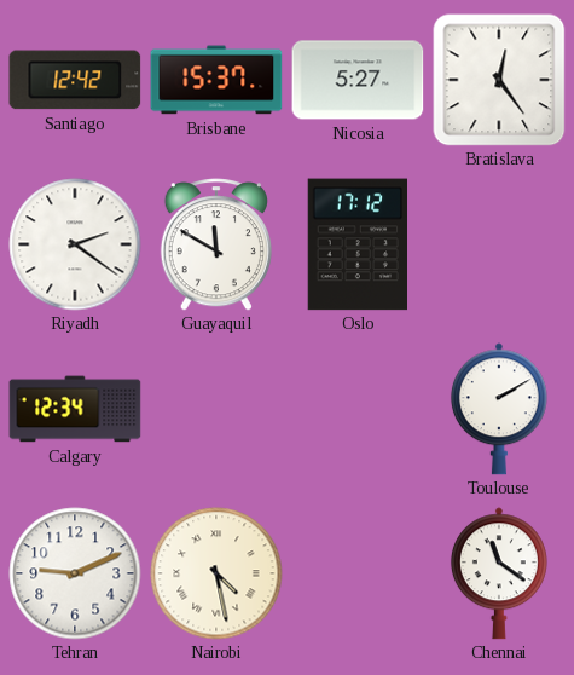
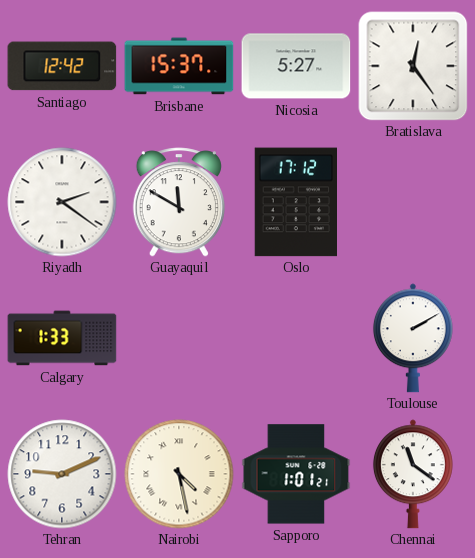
Calgary: 12:34 -> 1:33
Sapporo: none -> 1:01
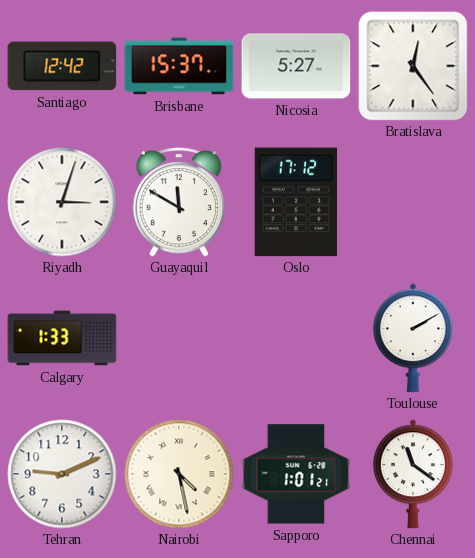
Riyadh: 2:21 -> 3:03
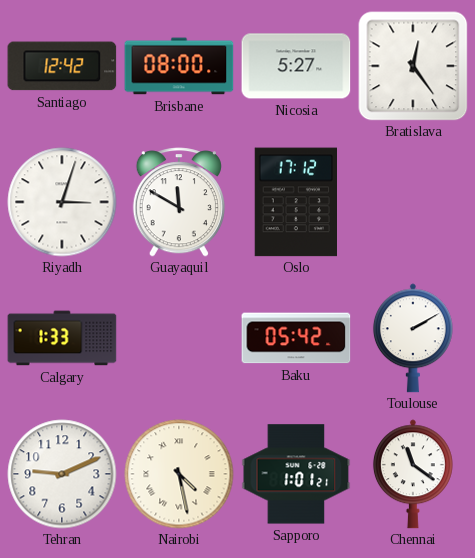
Brisbane: 15:37 -> 08:00
Baku: none -> 05:42
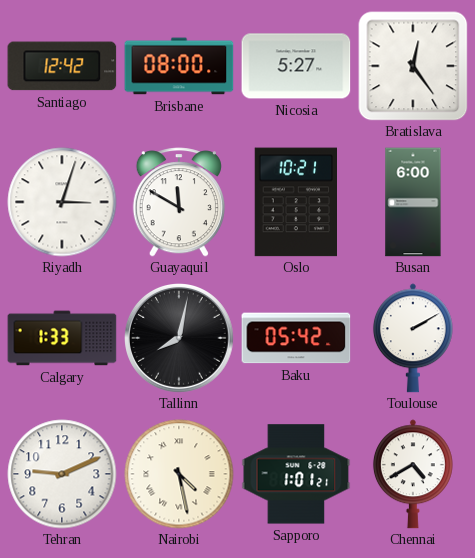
Oslo: 17:12 -> 10:21
Busan: none -> 6:00
Tallinn: none -> 8:02
Chennai: 11:21 -> 4:40
